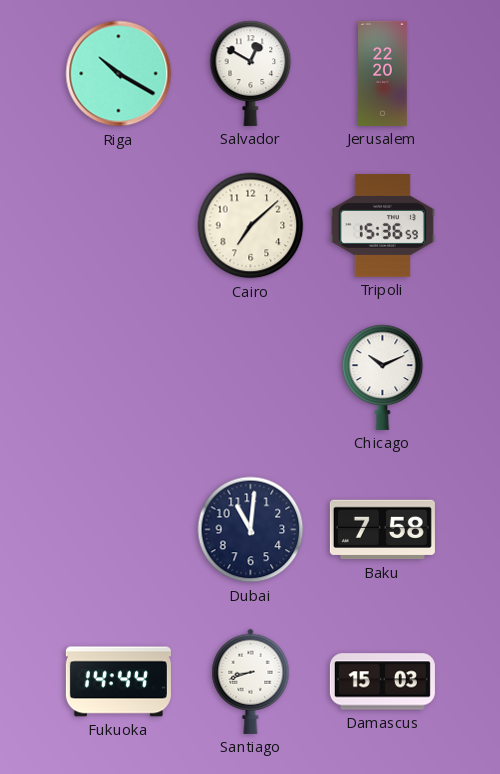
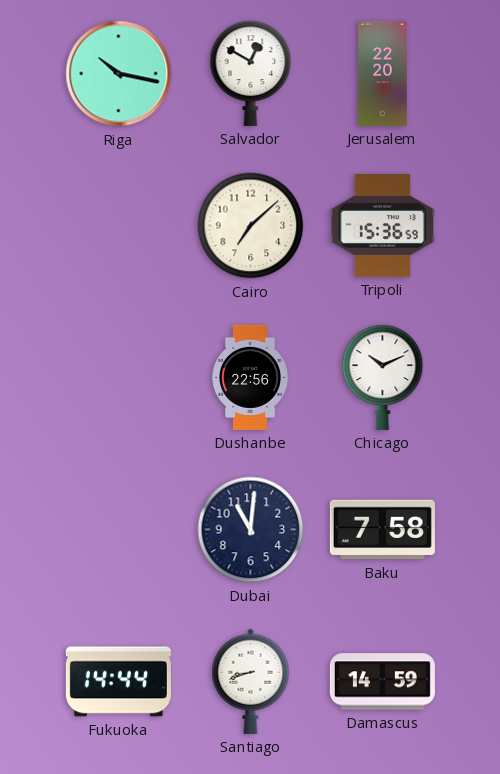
Riga: 10:20 -> 10:17
Dushanbe: none -> 22:56
Damascus: 15:03 -> 14:59
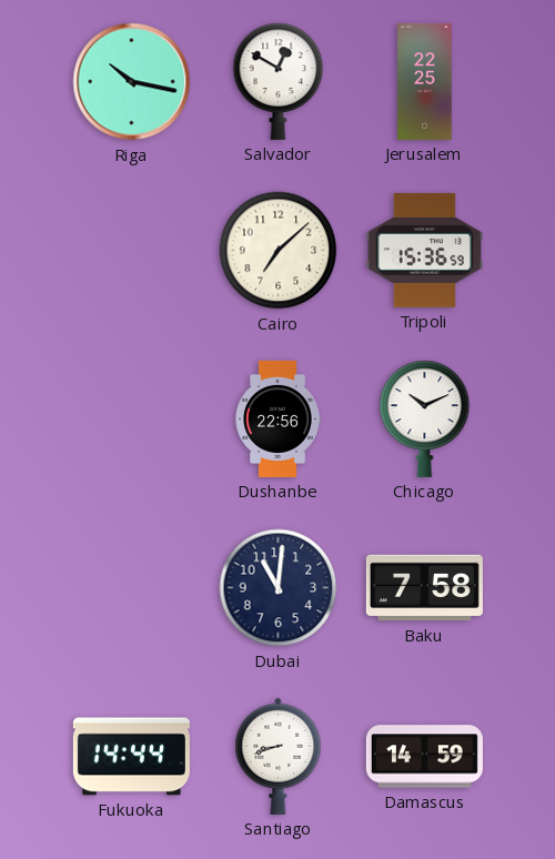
Jerusalem: 22:20 -> 22:25
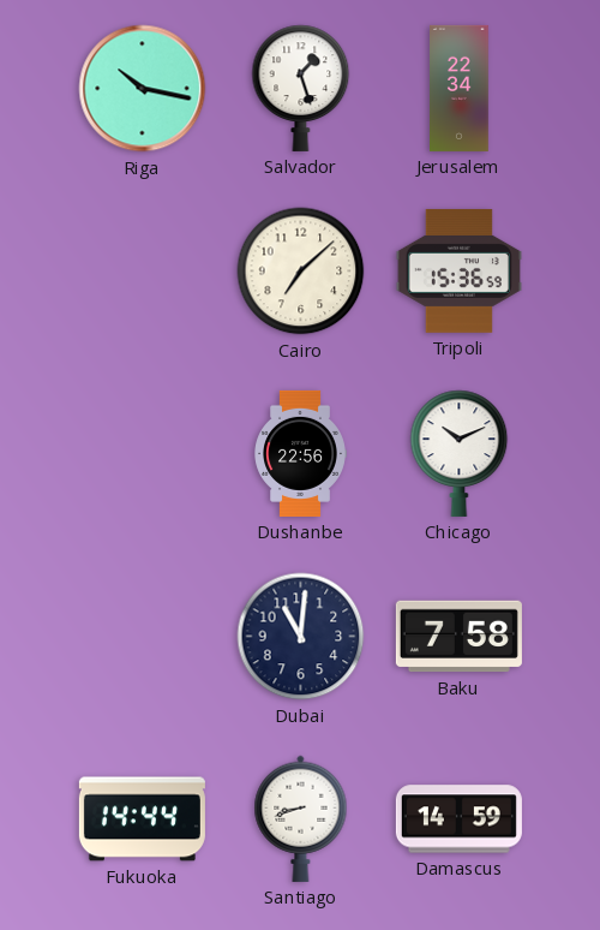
Salvador: 12:50 -> 1:27
Jerusalem: 22:25 -> 22:34
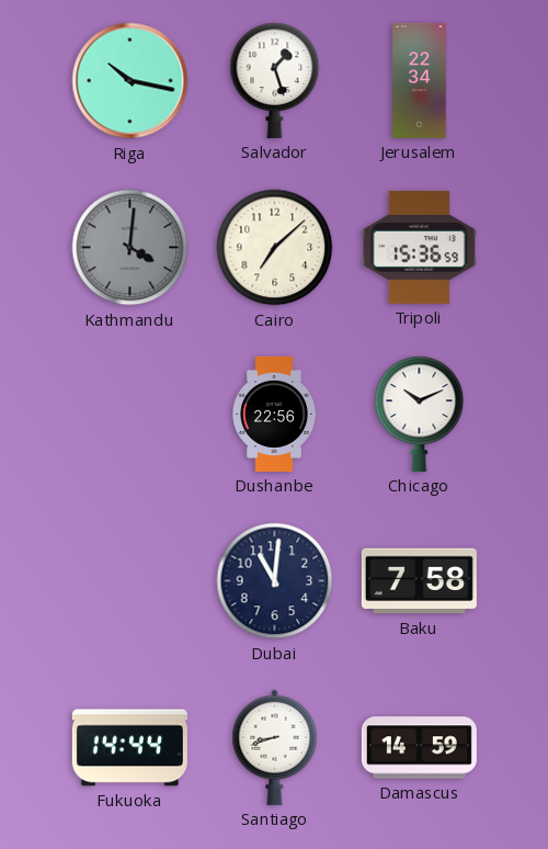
Kathmandu: none -> 4:01
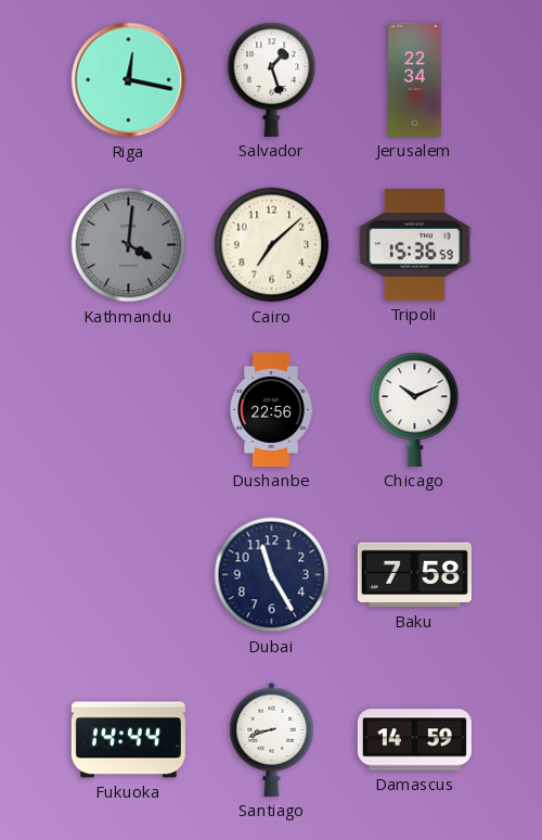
Riga: 10:17 -> 12:17
Dubai: 11:01 -> 11:25
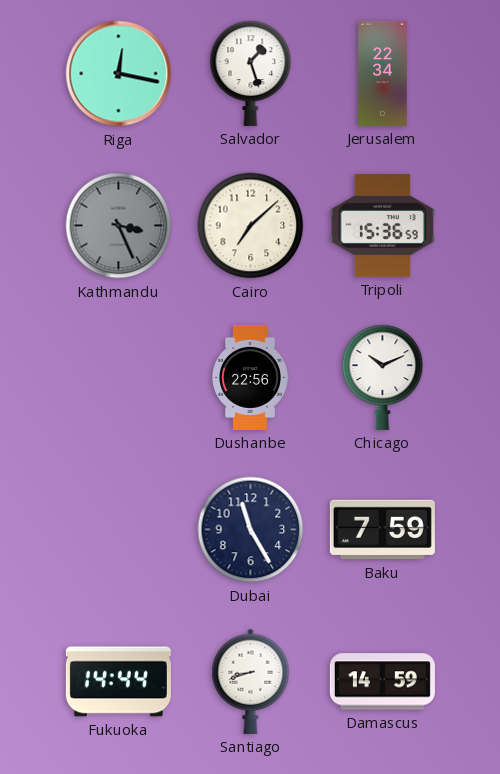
Kathmandu: 4:01 -> 3:26
Baku: 7:58 -> 7:59
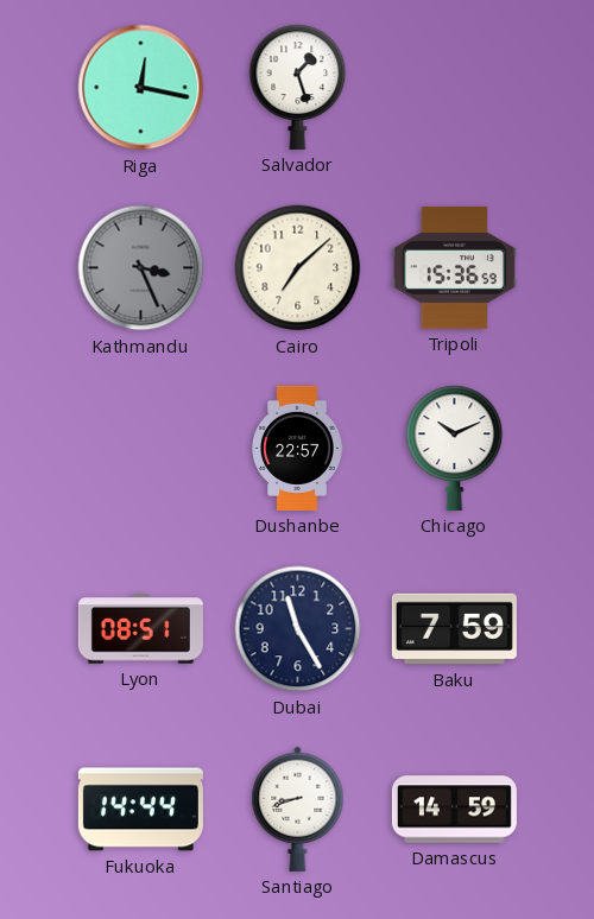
Jerusalem: 22:34 -> none
Dushanbe: 22:56 -> 22:57
Lyon: none -> 08:51
